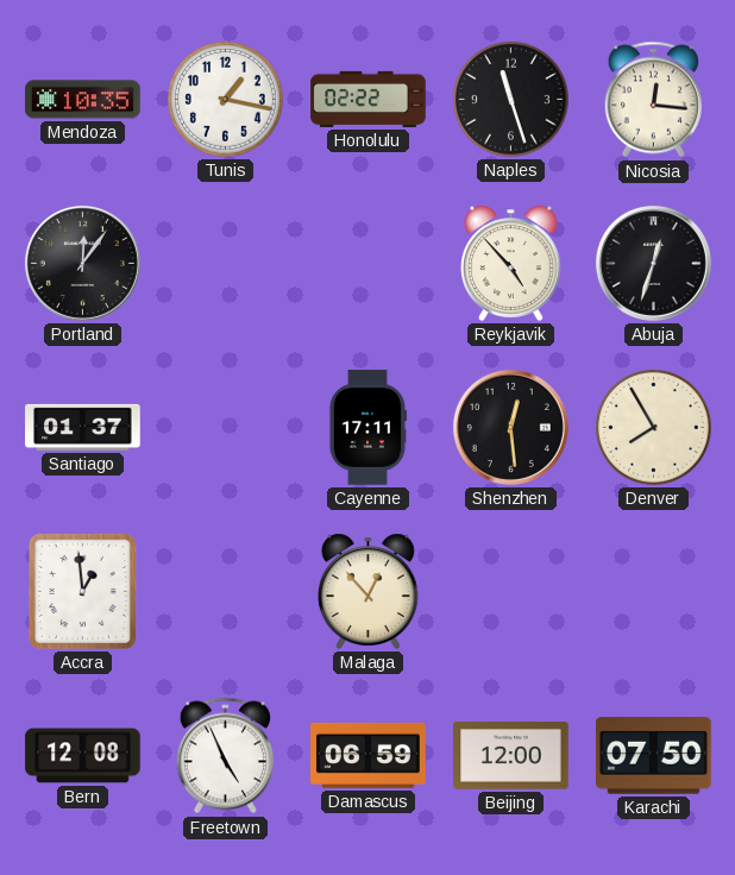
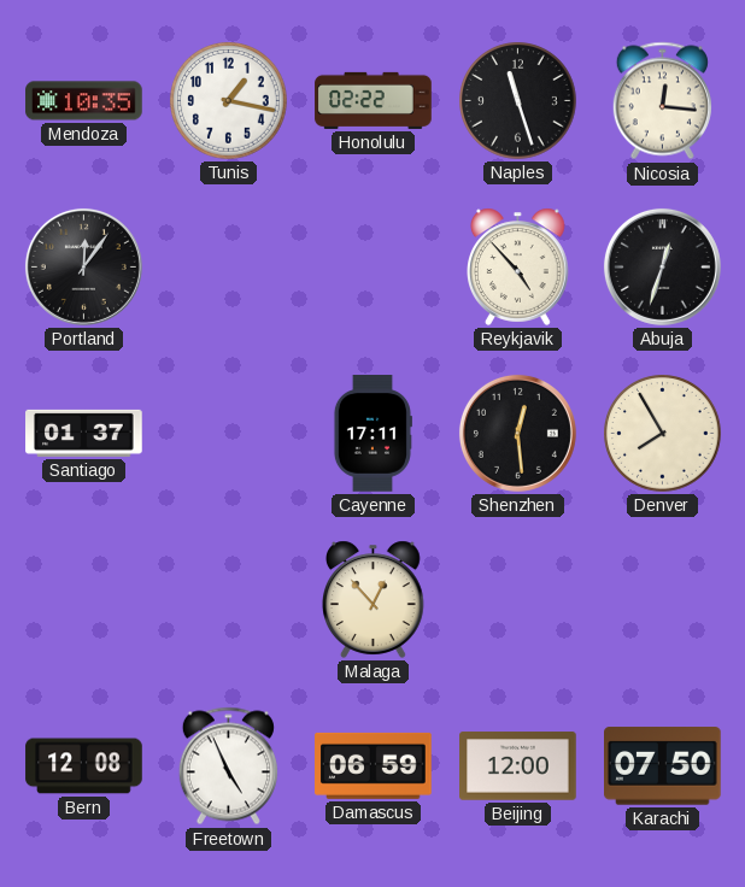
Accra: 12:59 -> none
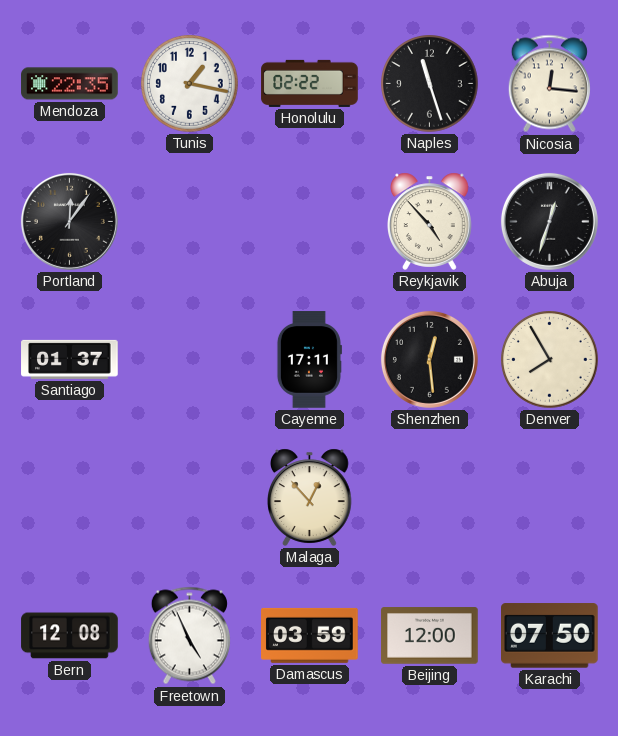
Mendoza: 10:35 -> 22:35
Damascus: 06:59 -> 03:59
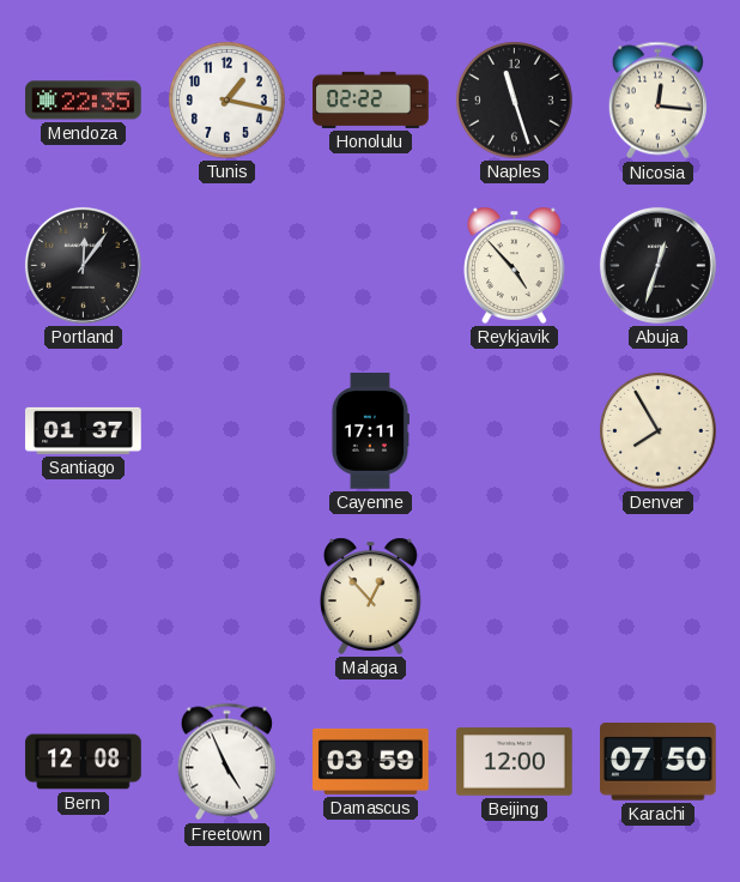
Shenzhen: 12:29 -> none
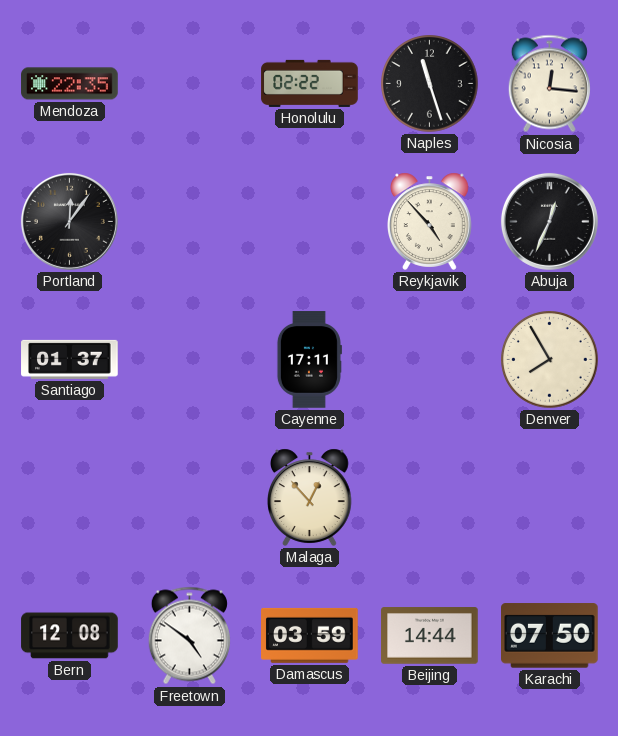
Tunis: 1:17 -> none
Abuja: 12:33 -> 12:34
Freetown: 4:56 -> 4:51
Beijing: 12:00 -> 14:44
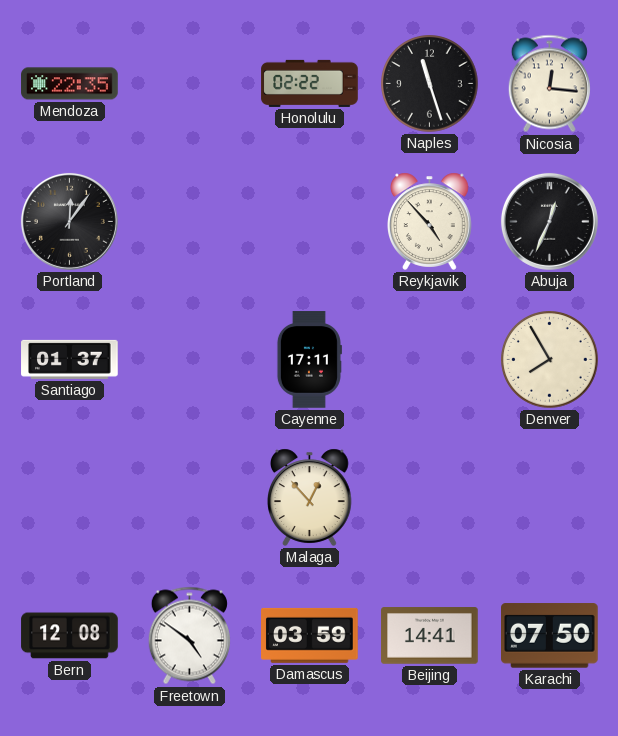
Beijing: 14:44 -> 14:41
